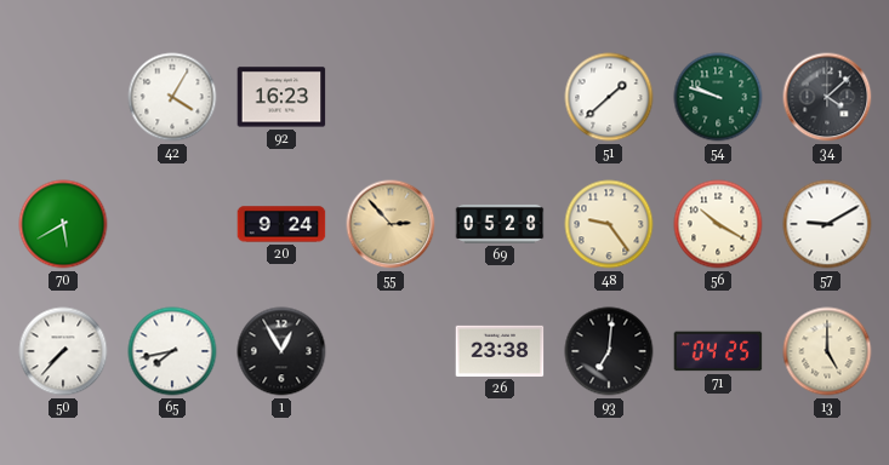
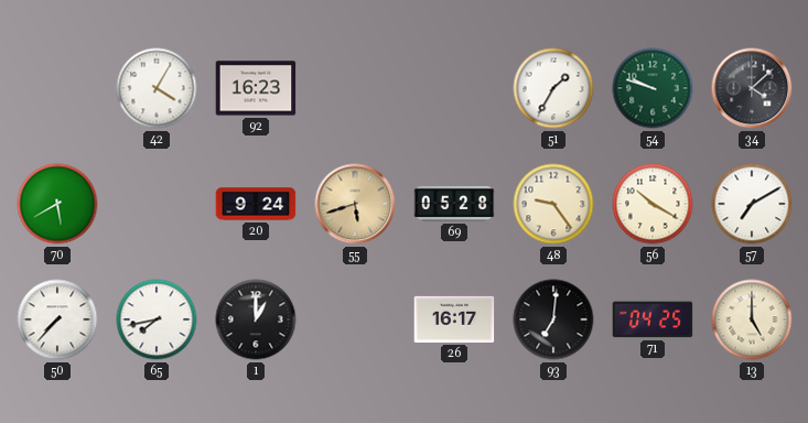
51: 1:38 -> 1:35
55: 2:53 -> 5:42
57: 9:10 -> 7:10
1: 12:55 -> 1:00
26: 23:38 -> 16:17
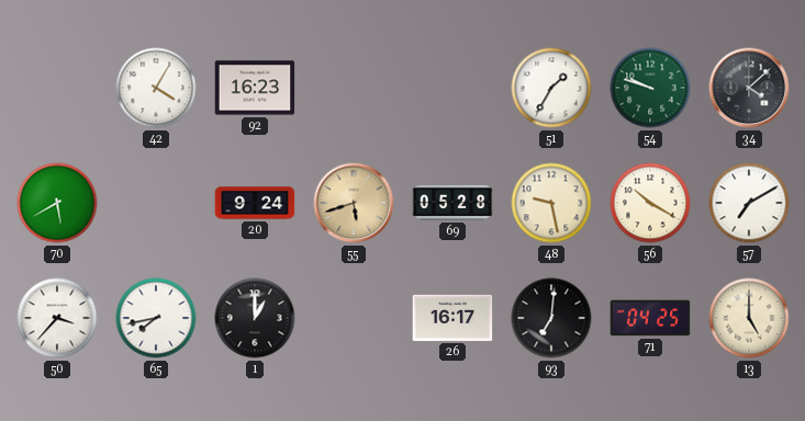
48: 9:24 -> 9:28
50: 7:37 -> 3:37
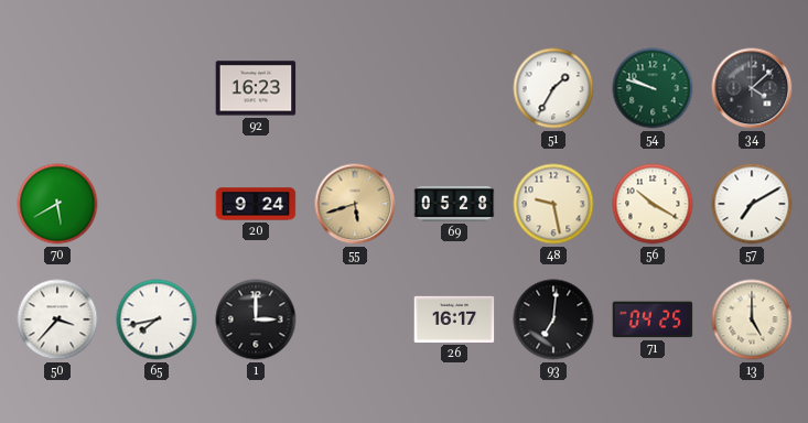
42: 4:05 -> none
1: 1:00 -> 3:00
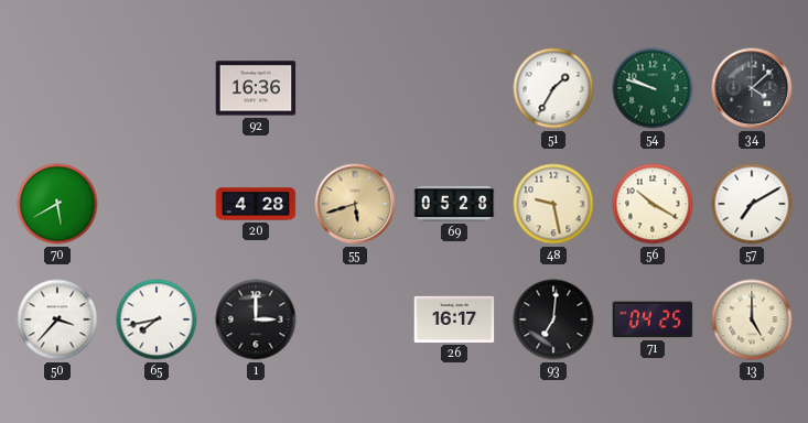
92: 16:23 -> 16:36
20: 9:24 -> 4:28
